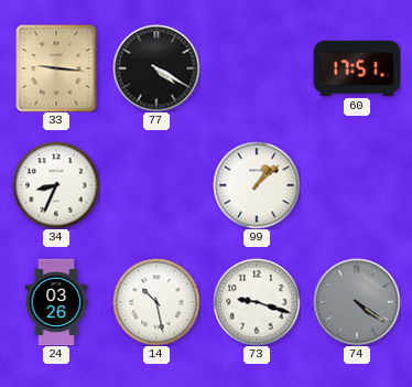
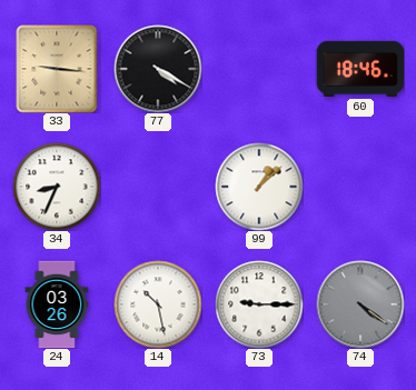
60: 17:51 -> 18:46
73: 9:18 -> 9:15
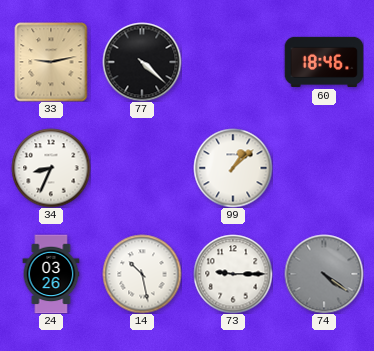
33: 9:16 -> 9:13
77: 4:20 -> 4:22
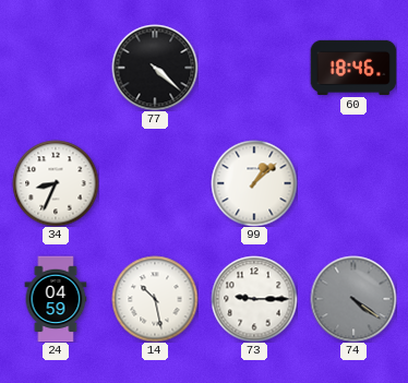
33: 9:13 -> none
24: 03:26 -> 04:59
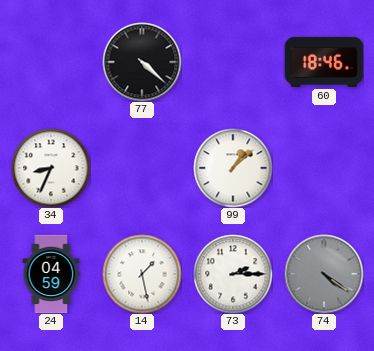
14: 10:28 -> 1:28
73: 9:15 -> 2:15
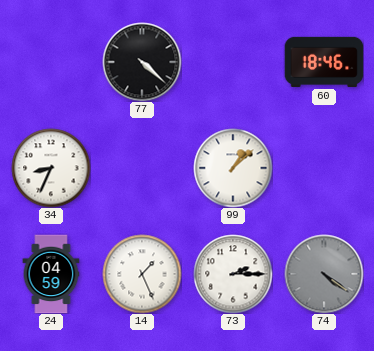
14: 1:28 -> 1:26
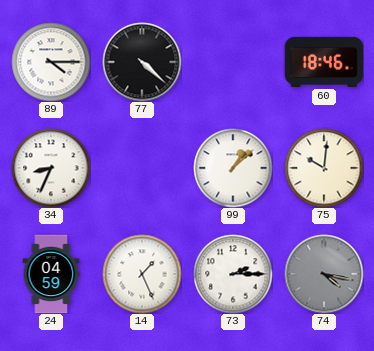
89: none -> 4:15
75: none -> 10:01
74: 4:21 -> 4:17
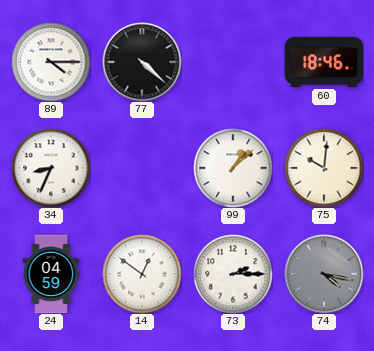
14: 1:26 -> 12:51
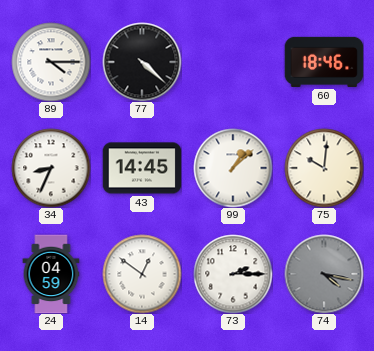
43: none -> 14:45
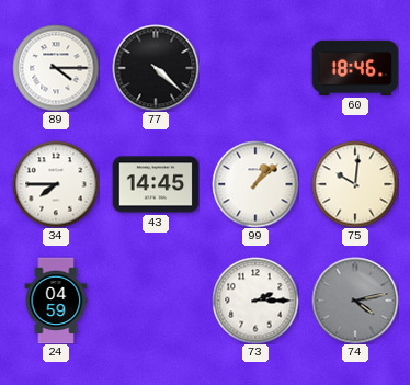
34: 8:34 -> 7:45
14: 12:51 -> none
74: 4:17 -> 4:13
